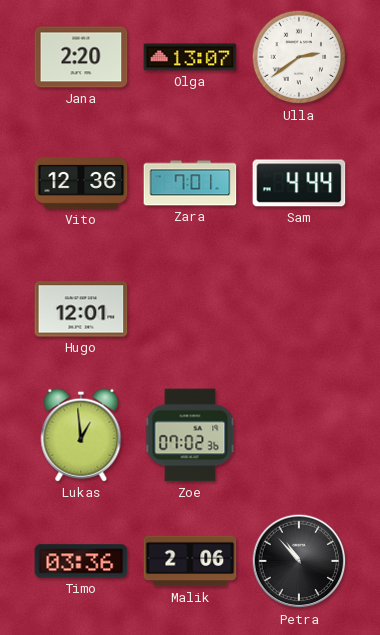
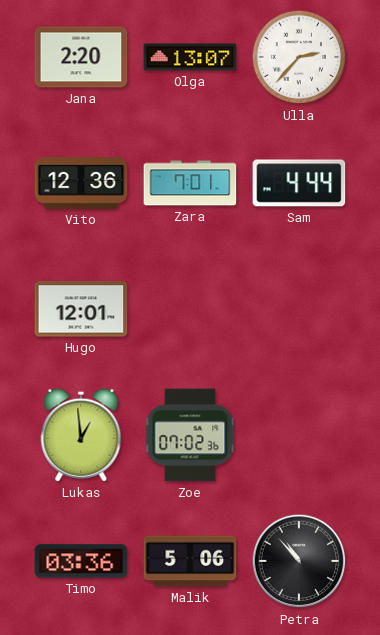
Ulla: 2:39 -> 2:37
Malik: 2:06 -> 5:06
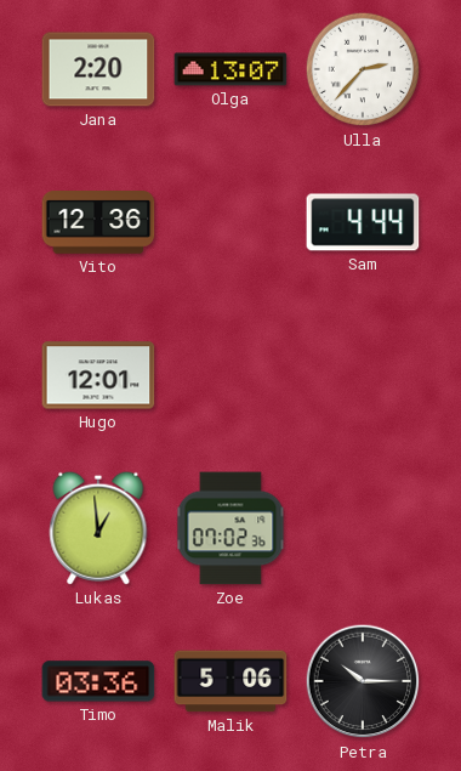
Zara: 7:01 -> none
Petra: 10:53 -> 10:15
